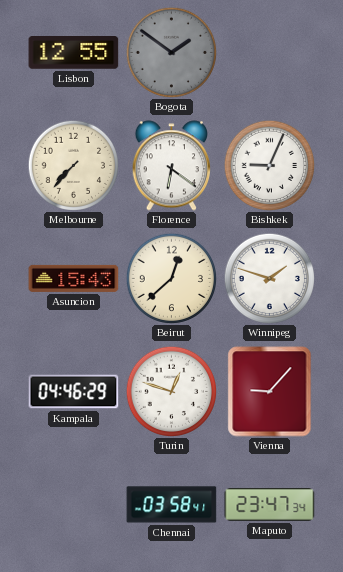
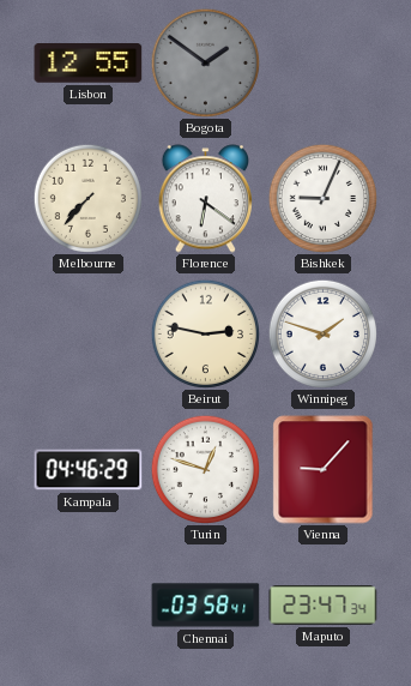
Asuncion: 15:43 -> none
Beirut: 12:38 -> 2:47
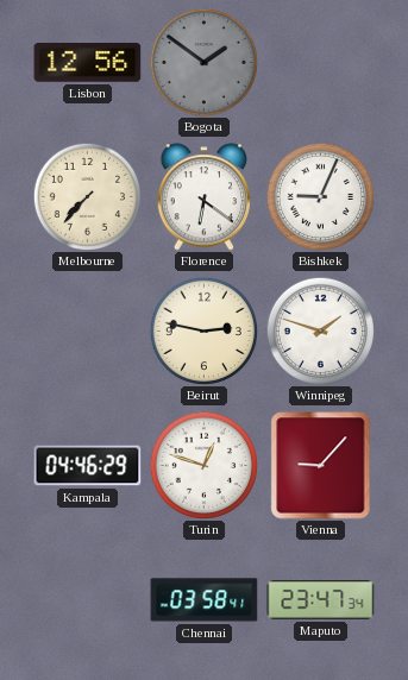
Lisbon: 12:55 -> 12:56
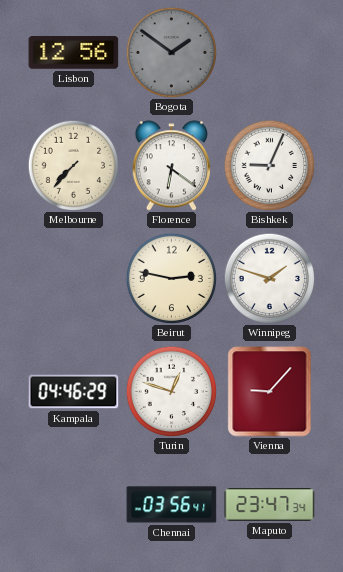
Chennai: 03:58 -> 03:56
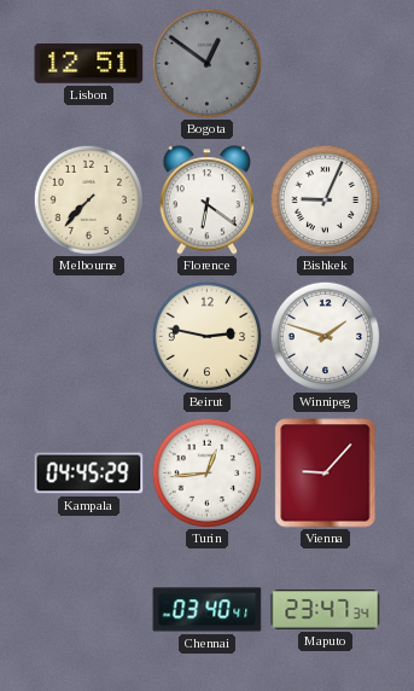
Lisbon: 12:56 -> 12:51
Bogota: 1:51 -> 12:51
Kampala: 04:46 -> 04:45
Turin: 12:48 -> 12:44
Chennai: 03:56 -> 03:40
